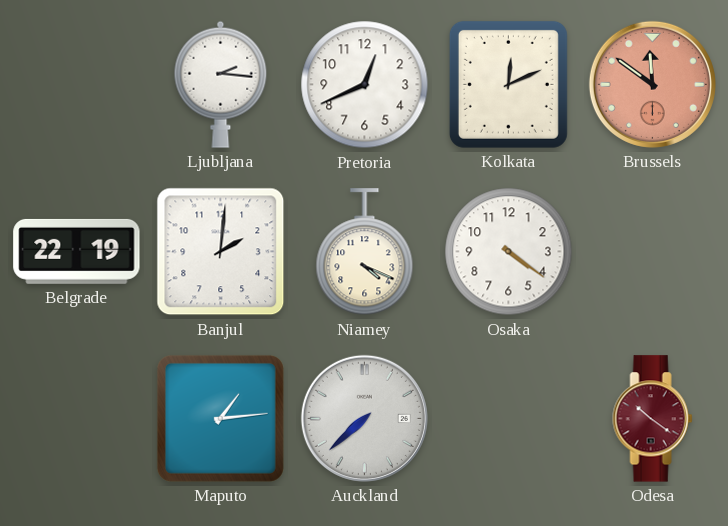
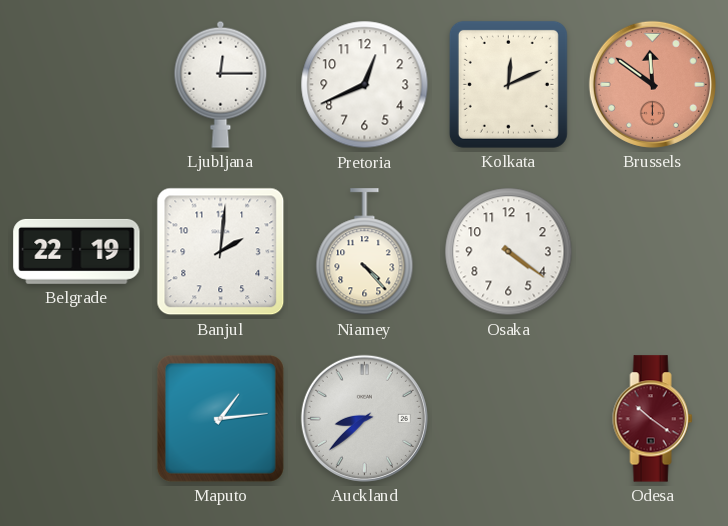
Ljubljana: 2:16 -> 12:15
Niamey: 4:19 -> 4:23
Auckland: 7:38 -> 8:38
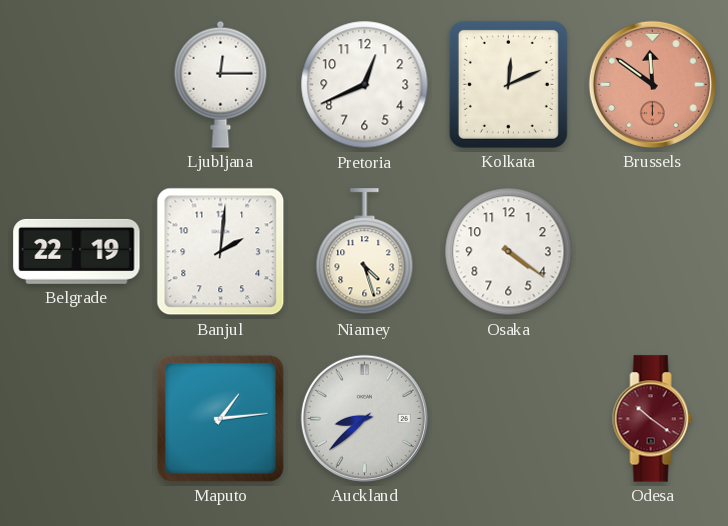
Niamey: 4:23 -> 4:27
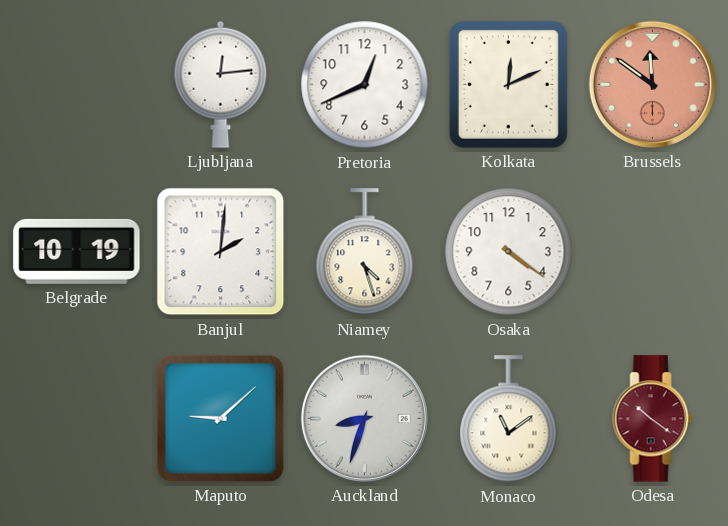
Ljubljana: 12:15 -> 12:14
Belgrade: 22:19 -> 10:19
Maputo: 1:14 -> 9:08
Auckland: 8:38 -> 8:33
Monaco: none -> 11:09
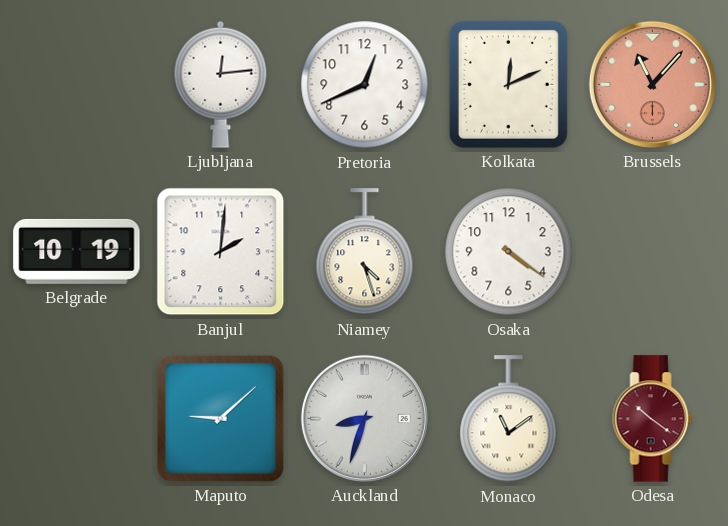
Brussels: 11:51 -> 11:07
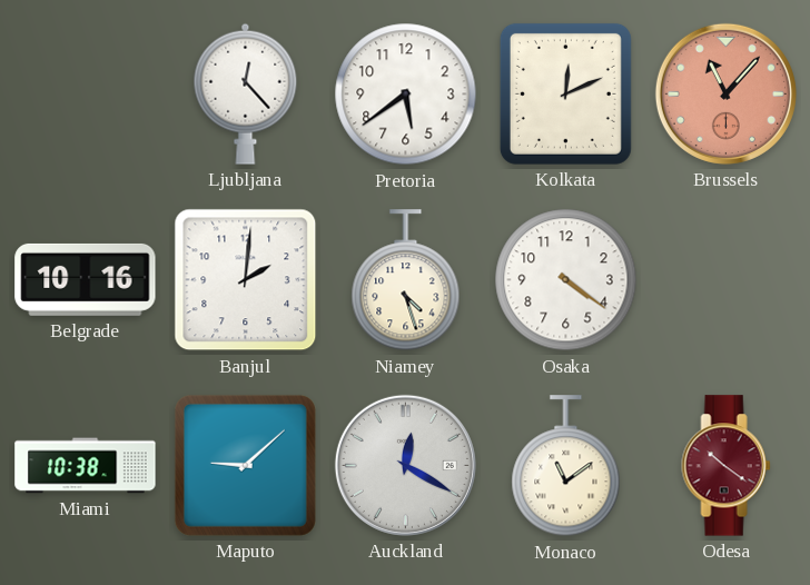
Ljubljana: 12:14 -> 12:23
Pretoria: 12:41 -> 5:39
Belgrade: 10:19 -> 10:16
Miami: none -> 10:38
Auckland: 8:33 -> 12:20
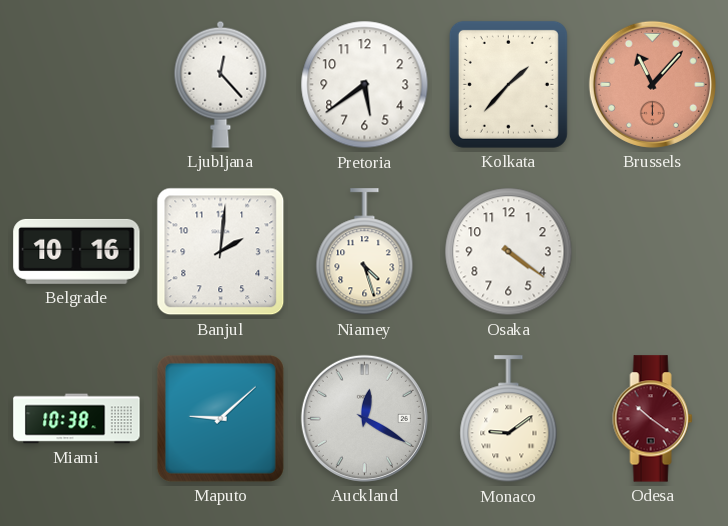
Kolkata: 12:11 -> 1:37
Monaco: 11:09 -> 9:09
